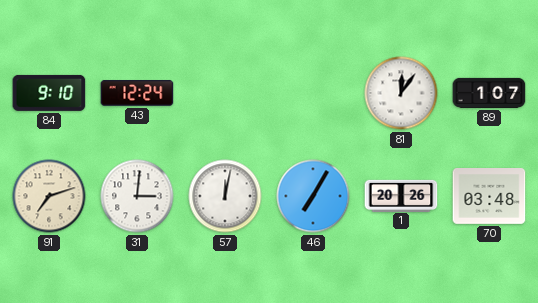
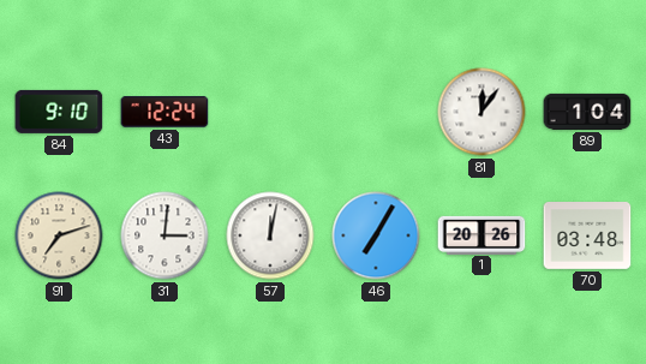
89: 1:07 -> 1:04
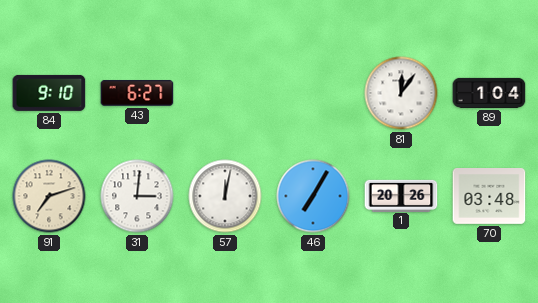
43: 12:24 -> 6:27
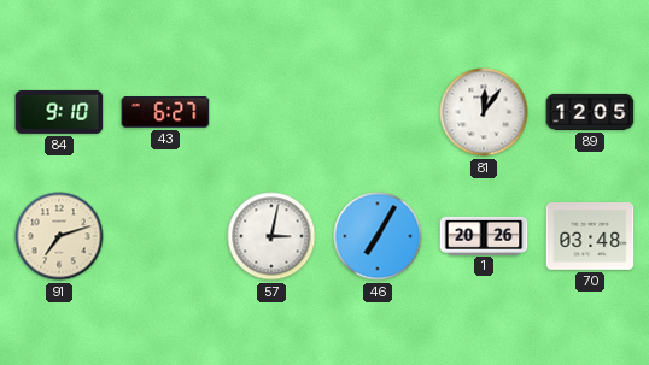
89: 1:04 -> 12:05
31: 3:01 -> none
57: 12:02 -> 3:02
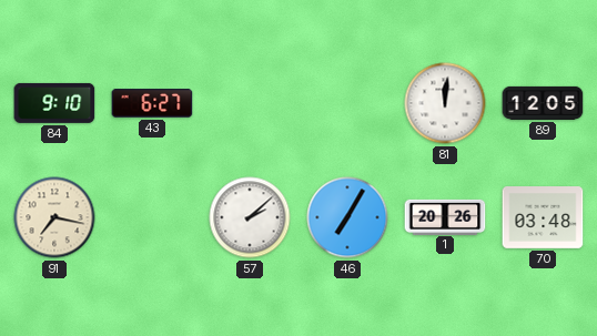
81: 12:06 -> 12:01
91: 7:12 -> 7:17
57: 3:02 -> 2:08
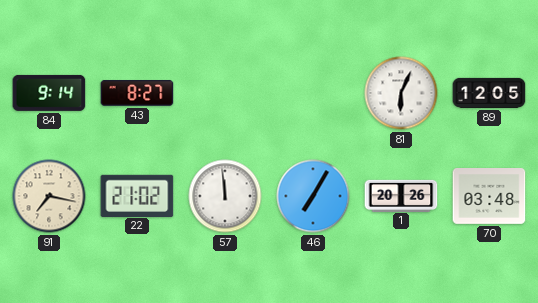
84: 9:10 -> 9:14
43: 6:27 -> 8:27
81: 12:01 -> 6:04
22: none -> 21:02
57: 2:08 -> 11:59
